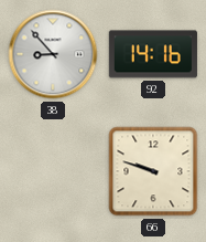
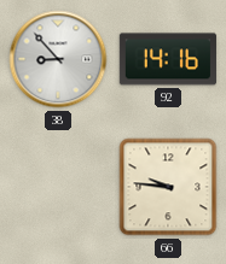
66: 9:48 -> 9:46
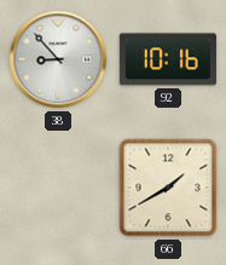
92: 14:16 -> 10:16
66: 9:46 -> 1:40
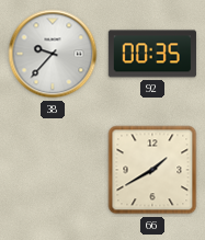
38: 8:53 -> 9:37
92: 10:16 -> 00:35
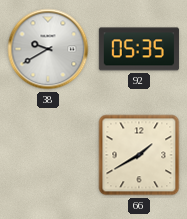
38: 9:37 -> 9:40
92: 00:35 -> 05:35
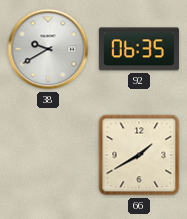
92: 05:35 -> 06:35
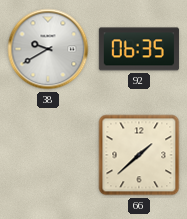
66: 1:40 -> 1:38
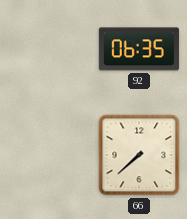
38: 9:40 -> none
66: 1:38 -> 7:38
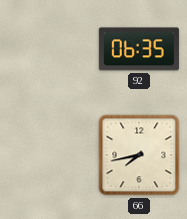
66: 7:38 -> 7:43
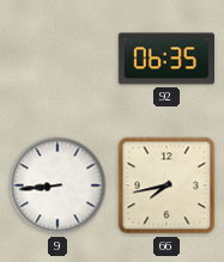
9: none -> 8:44
